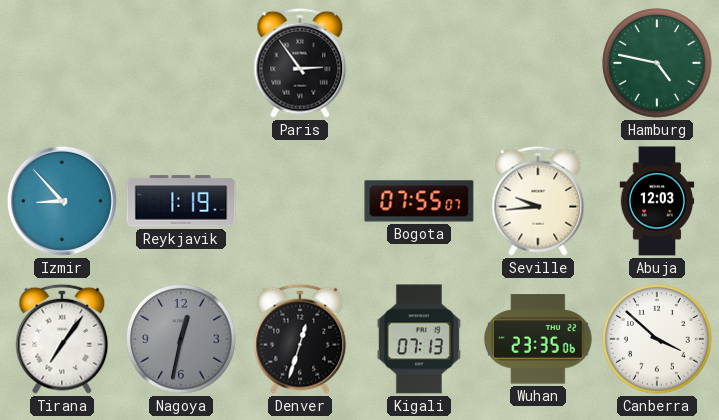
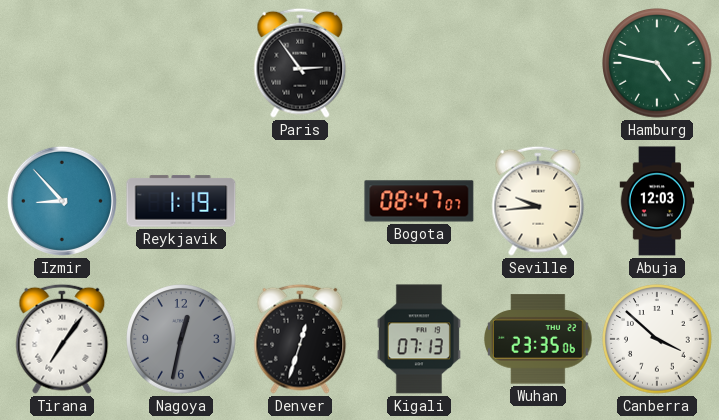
Bogota: 07:55 -> 08:47
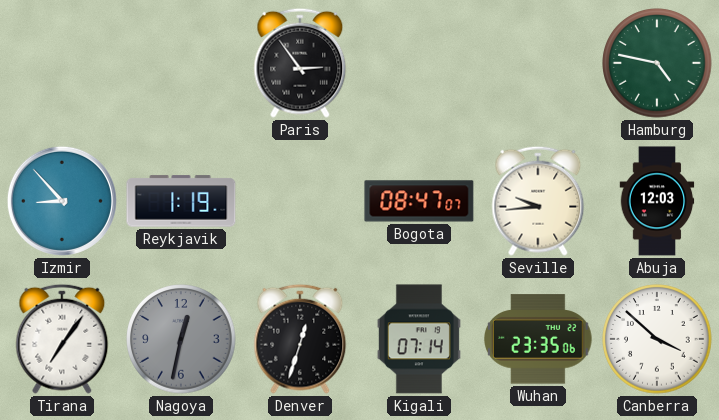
Kigali: 07:13 -> 07:14
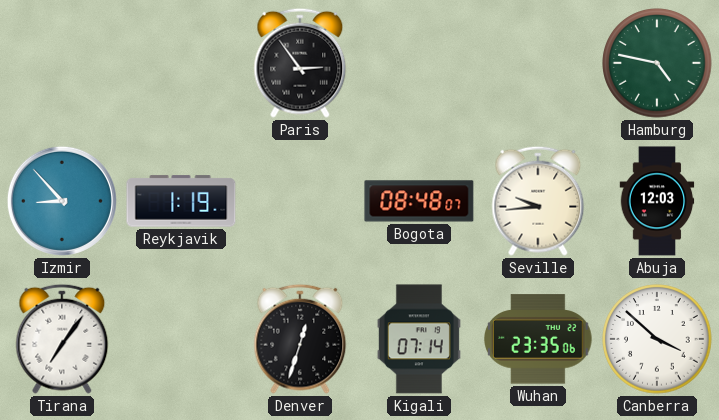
Bogota: 08:47 -> 08:48
Nagoya: 12:32 -> none
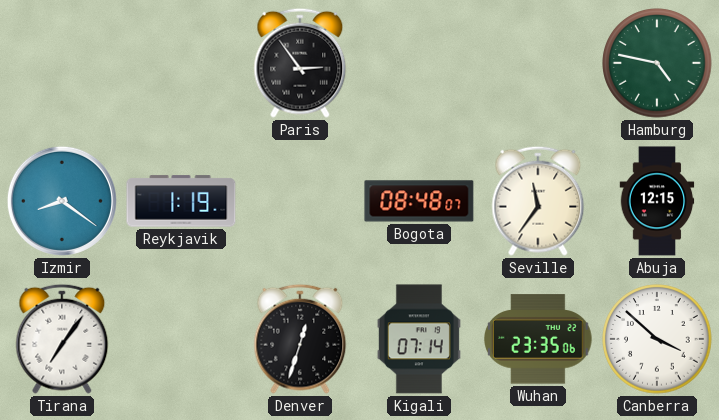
Izmir: 8:53 -> 8:21
Seville: 9:44 -> 11:36
Abuja: 12:03 -> 12:15
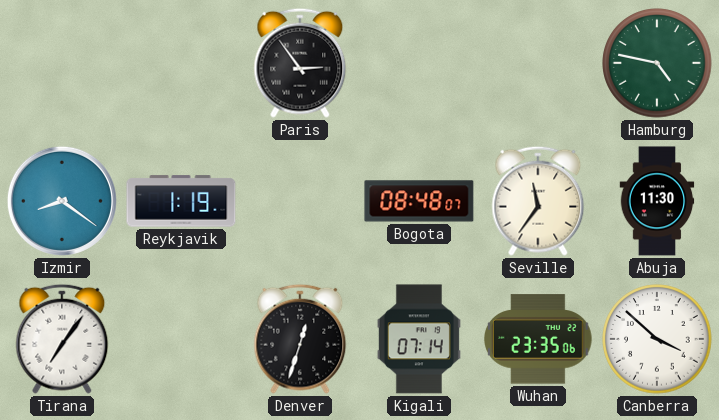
Abuja: 12:15 -> 11:30
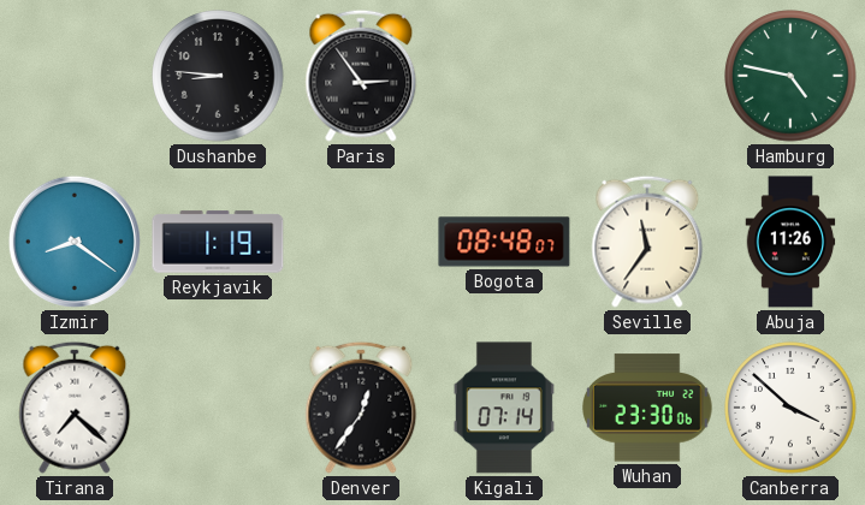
Dushanbe: none -> 8:46
Abuja: 11:30 -> 11:26
Tirana: 7:06 -> 7:22
Denver: 12:33 -> 12:36
Wuhan: 23:35 -> 23:30
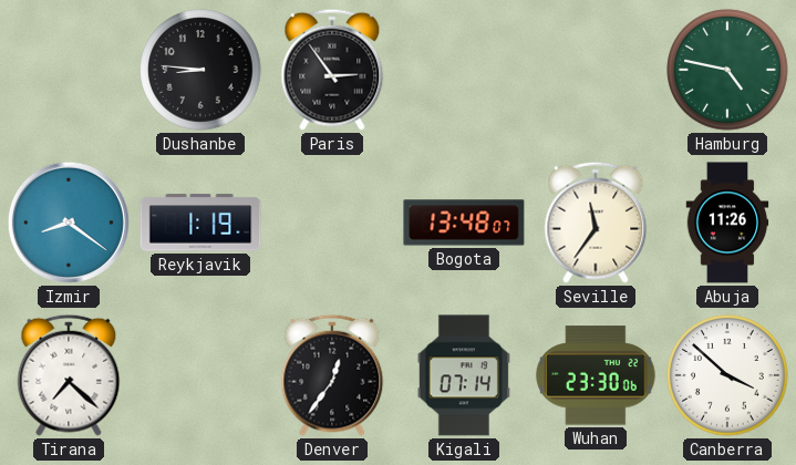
Bogota: 08:48 -> 13:48
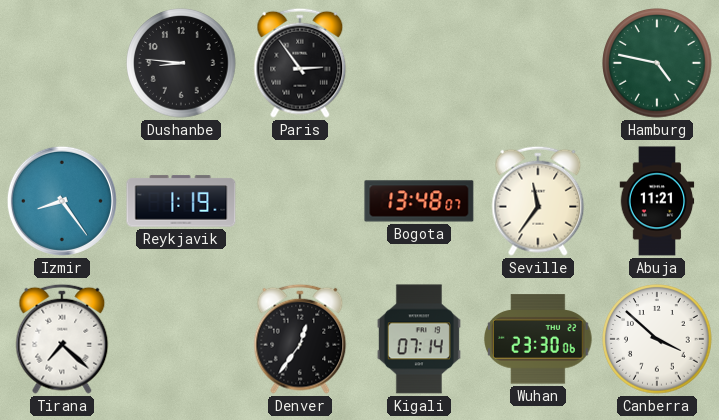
Izmir: 8:21 -> 8:24
Abuja: 11:26 -> 11:21
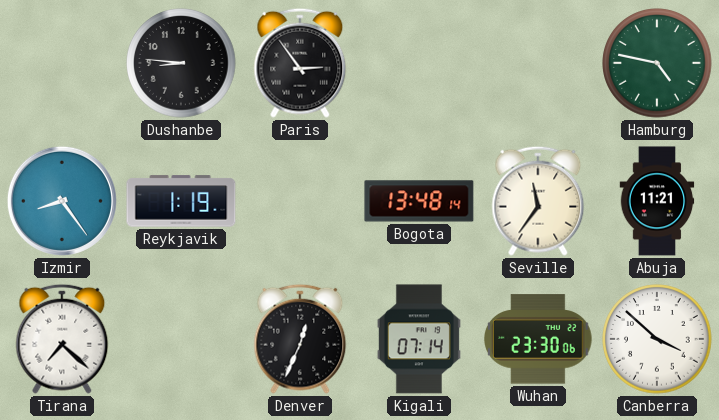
Bogota: 13:48:07 -> 13:48:14
Denver: 12:36 -> 12:34
